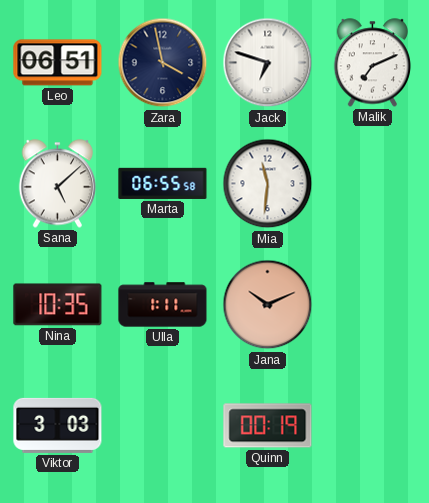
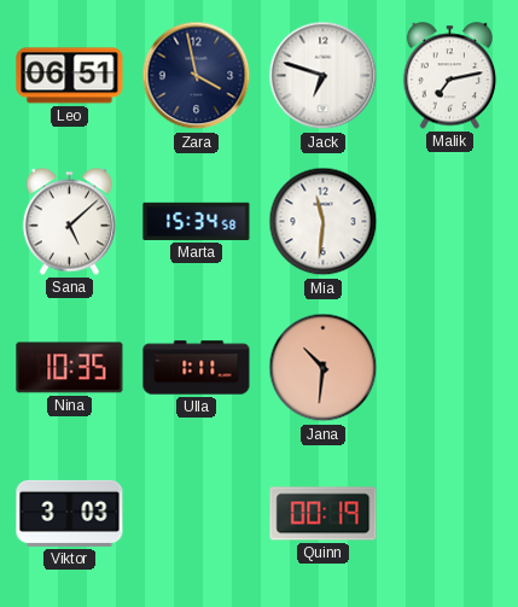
Malik: 7:11 -> 7:13
Marta: 06:55 -> 15:34
Jana: 10:11 -> 10:31
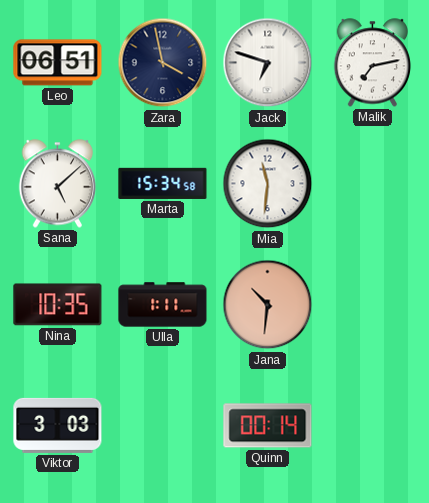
Quinn: 00:19 -> 00:14
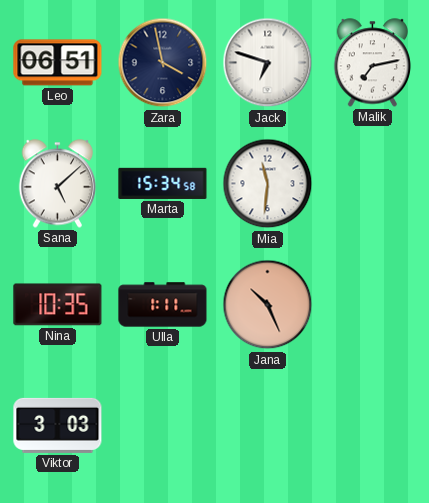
Jana: 10:31 -> 10:26
Quinn: 00:14 -> none
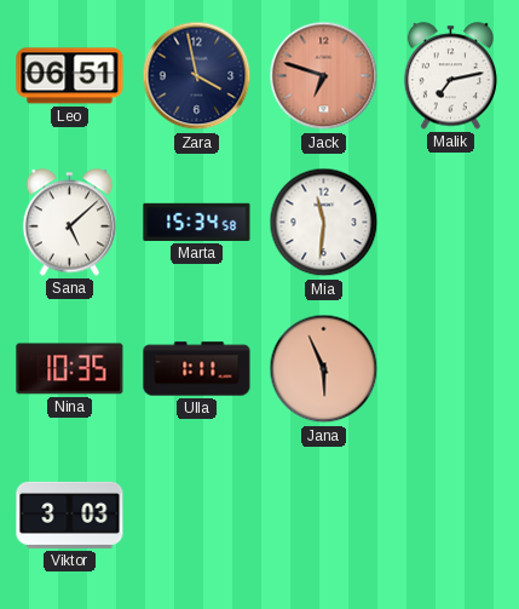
Jack dial: white -> salmon
Jana: 10:26 -> 5:56
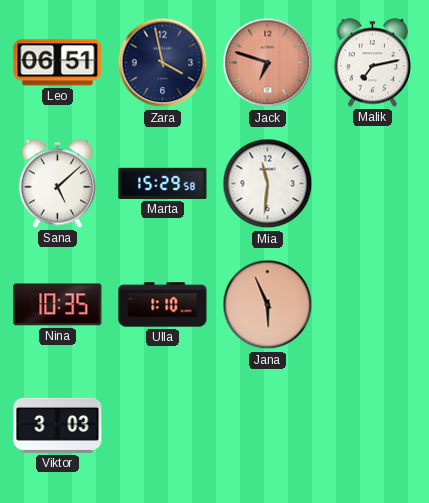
Marta: 15:34 -> 15:29
Ulla: 1:11 -> 1:10
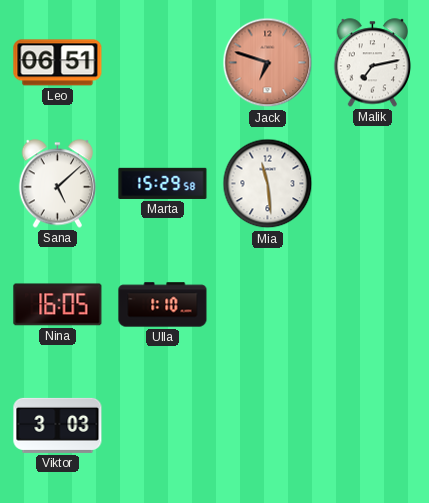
Zara: 3:58 -> none
Mia: 11:31 -> 11:29
Nina: 10:35 -> 16:05
Jana: 5:56 -> none
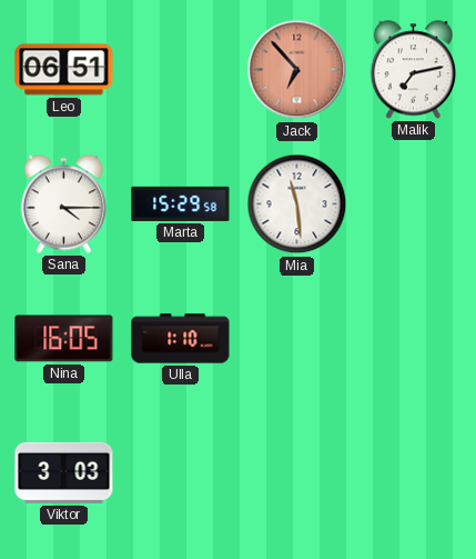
Jack: 6:48 -> 6:53
Sana: 5:08 -> 4:15
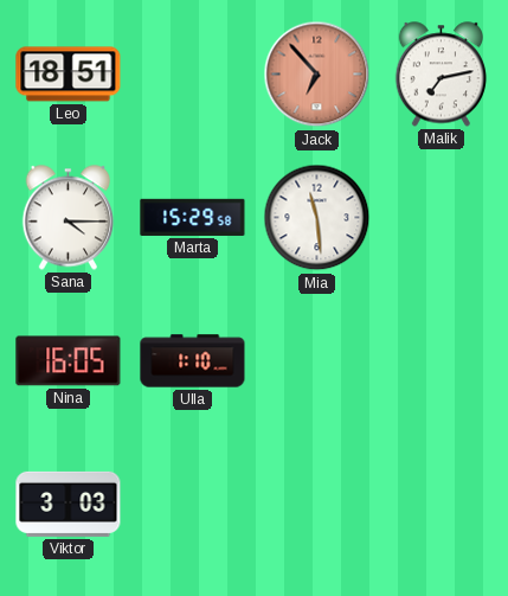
Leo: 06:51 -> 18:51
